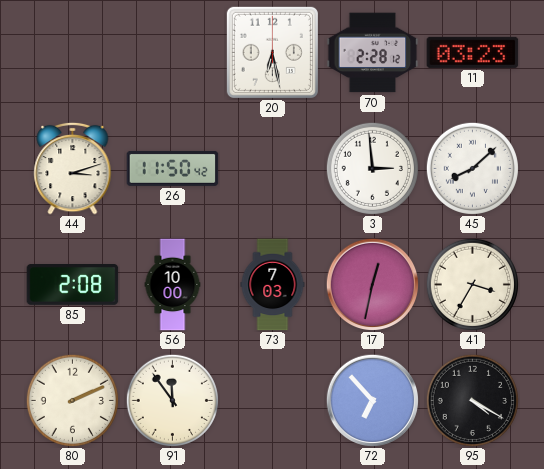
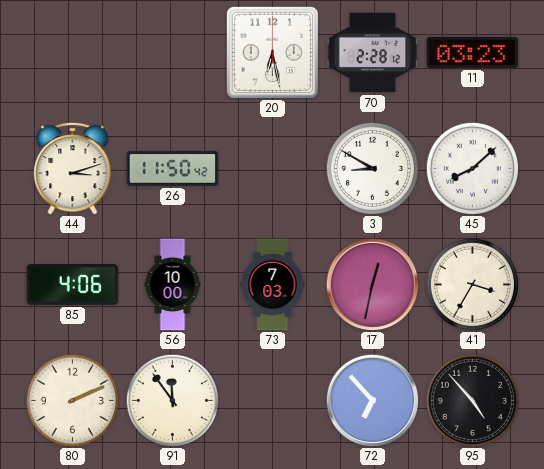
3: 2:59 -> 8:50
85: 2:08 -> 4:06
95: 4:20 -> 4:53
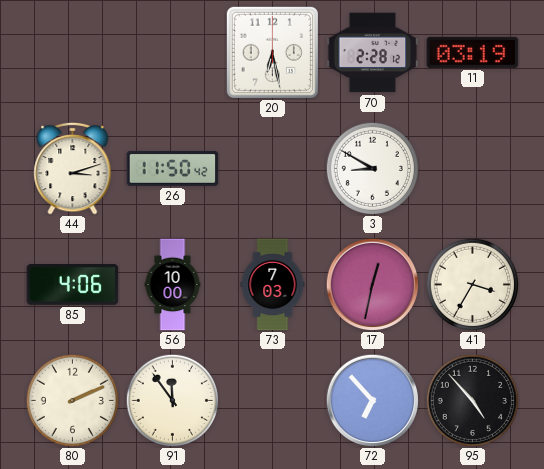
11: 03:23 -> 03:19
45: 8:08 -> none
